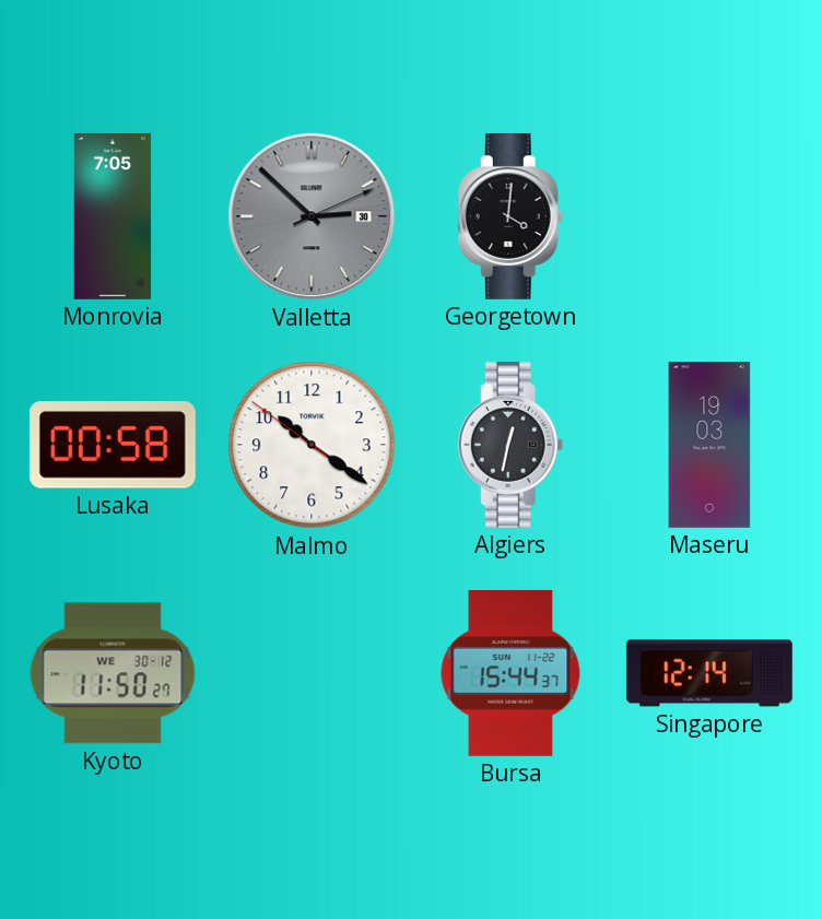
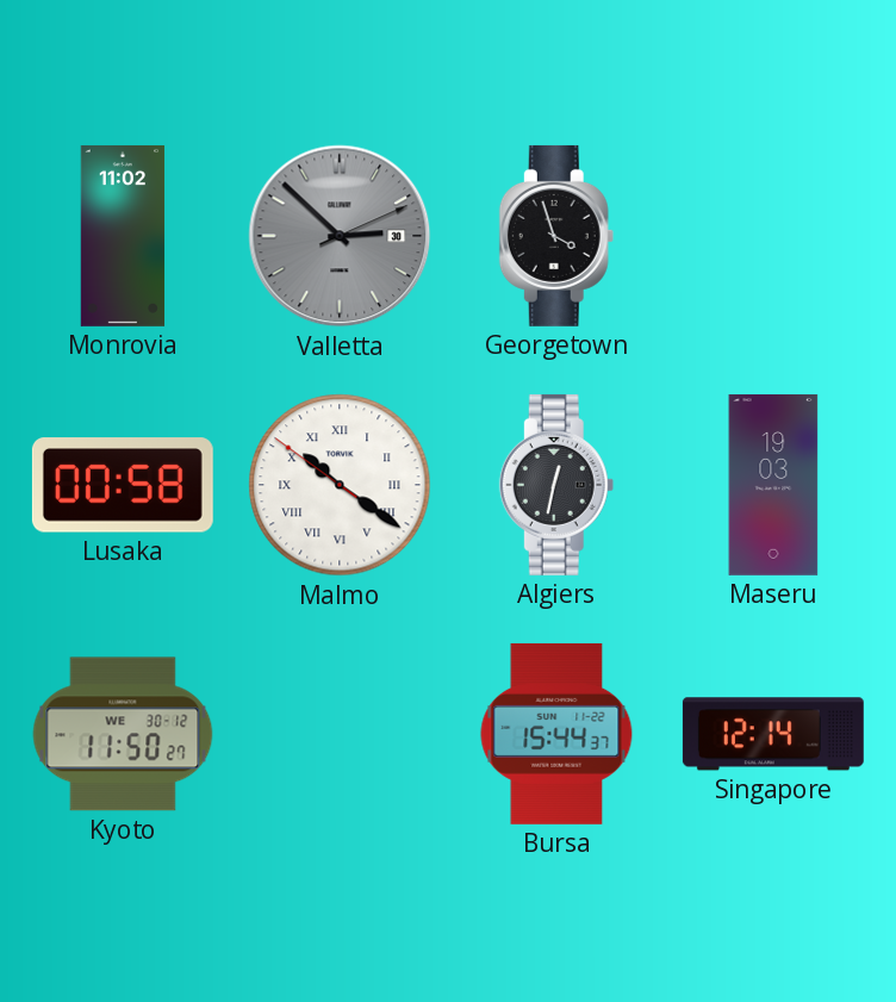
Monrovia: 7:05 -> 11:02
Georgetown: 4:01 -> 3:57
Malmo numerals: Arabic -> Roman
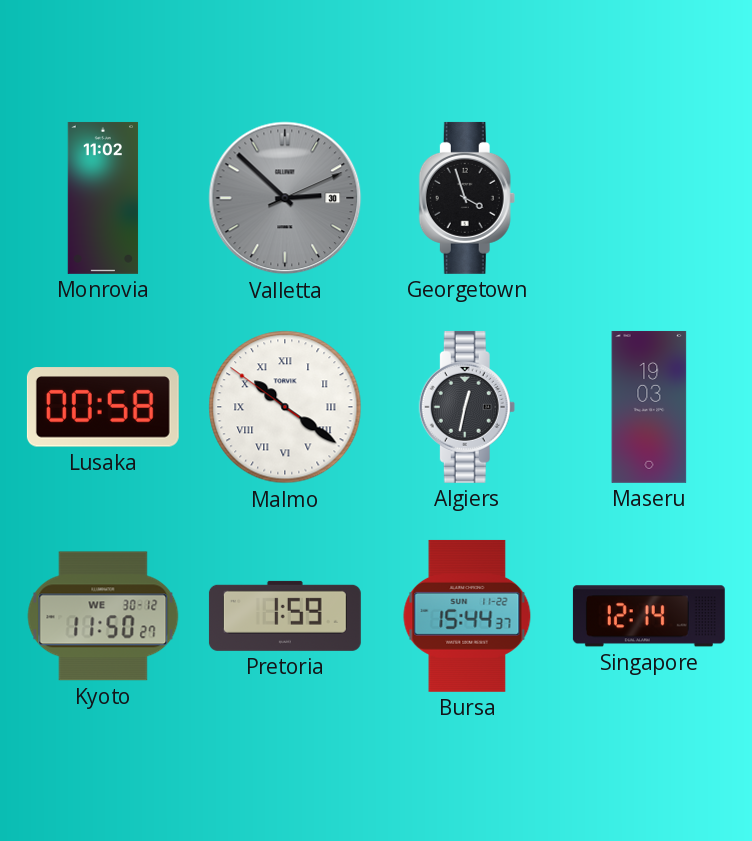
Pretoria: none -> 1:59
